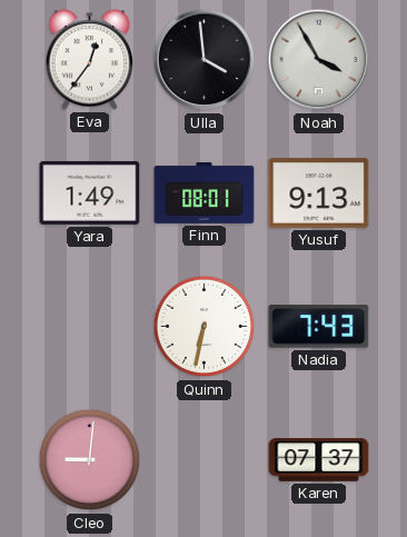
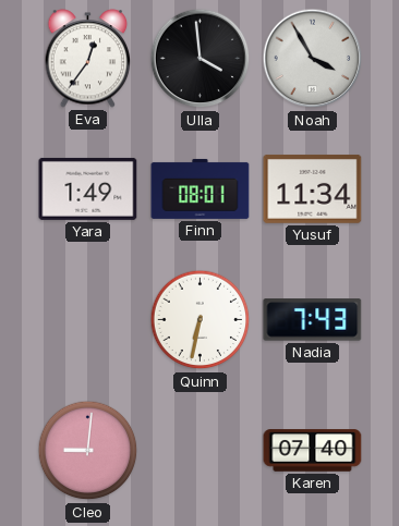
Yusuf: 9:13 -> 11:34
Karen: 07:37 -> 07:40
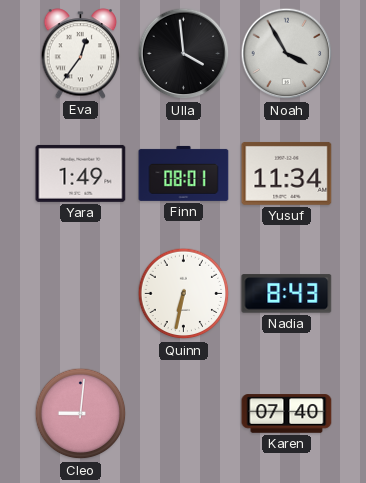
Nadia: 7:43 -> 8:43
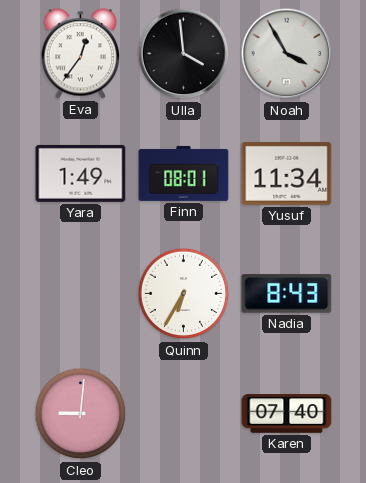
Quinn: 6:32 -> 6:35
